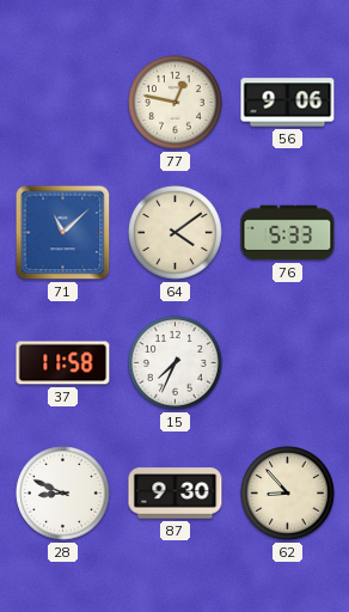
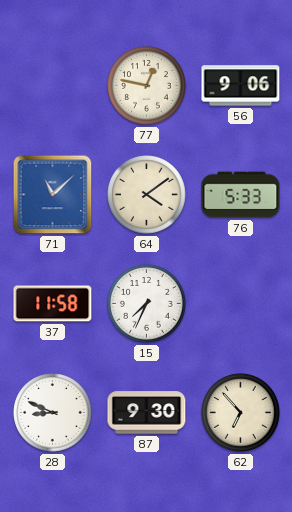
62: 8:53 -> 6:53
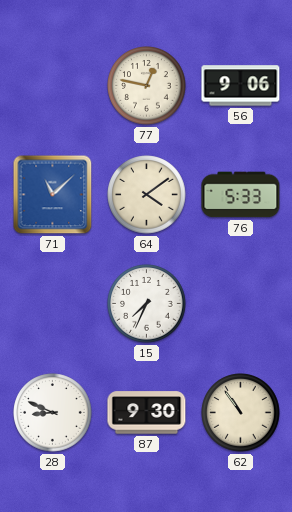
37: 11:58 -> none
62: 6:53 -> 10:54
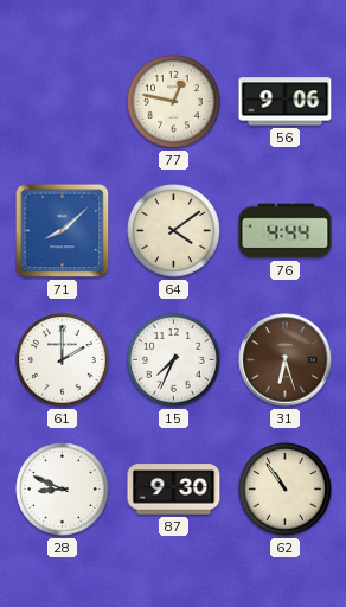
71: 11:08 -> 8:08
76: 5:33 -> 4:44
61: none -> 2:00
31: none -> 6:27
